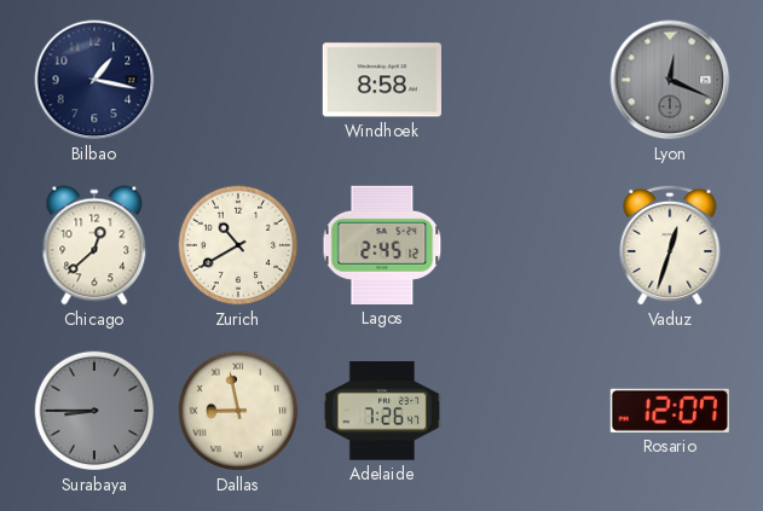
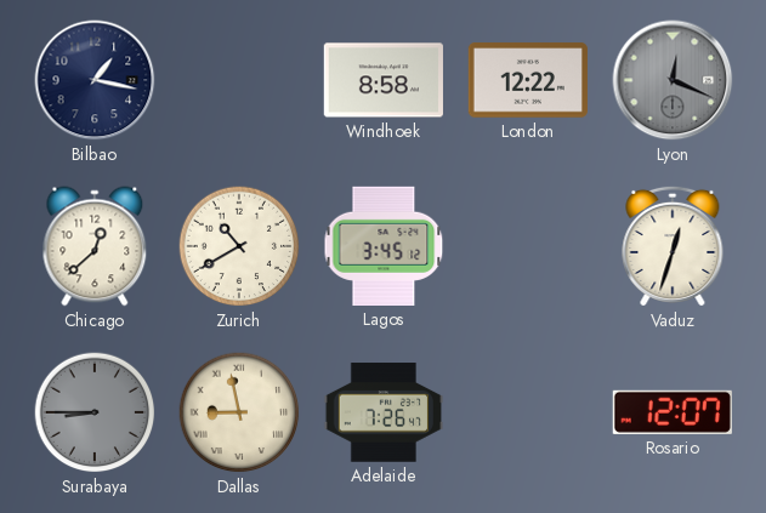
London: none -> 12:22
Lagos: 2:45 -> 3:45
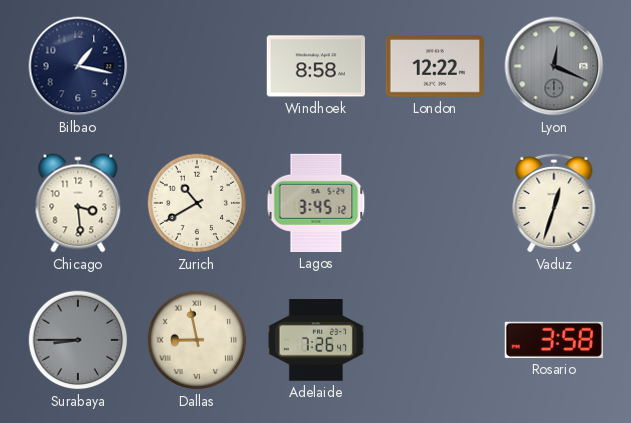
Chicago: 12:38 -> 3:29
Rosario: 12:07 -> 3:58
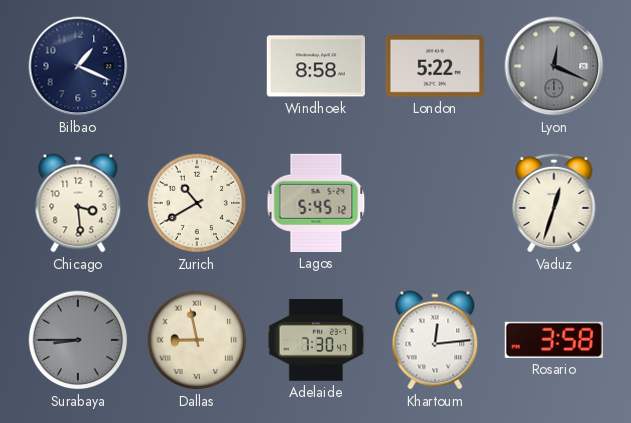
Bilbao: 1:17 -> 1:19
London: 12:22 -> 5:22
Lagos: 3:45 -> 5:45
Adelaide: 7:26 -> 7:30
Khartoum: none -> 12:14
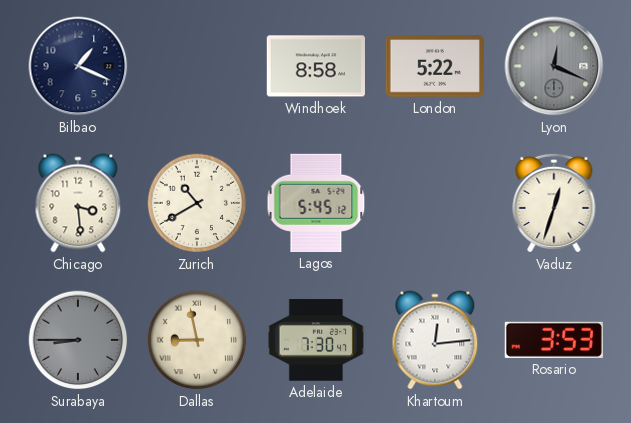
Rosario: 3:58 -> 3:53
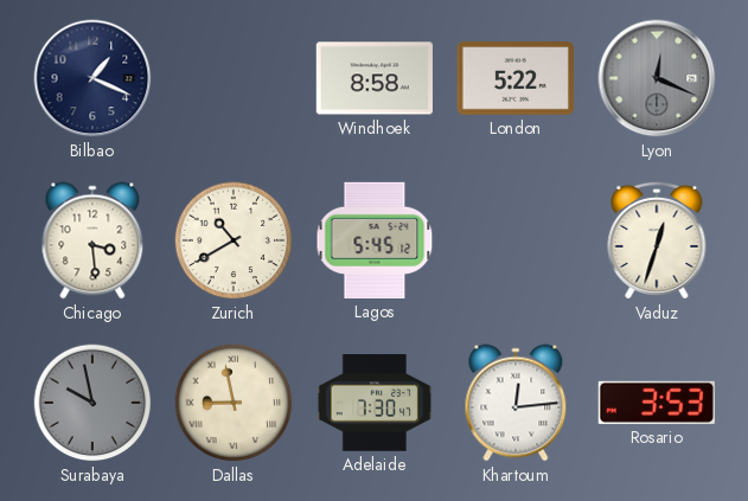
Surabaya: 8:45 -> 9:58
